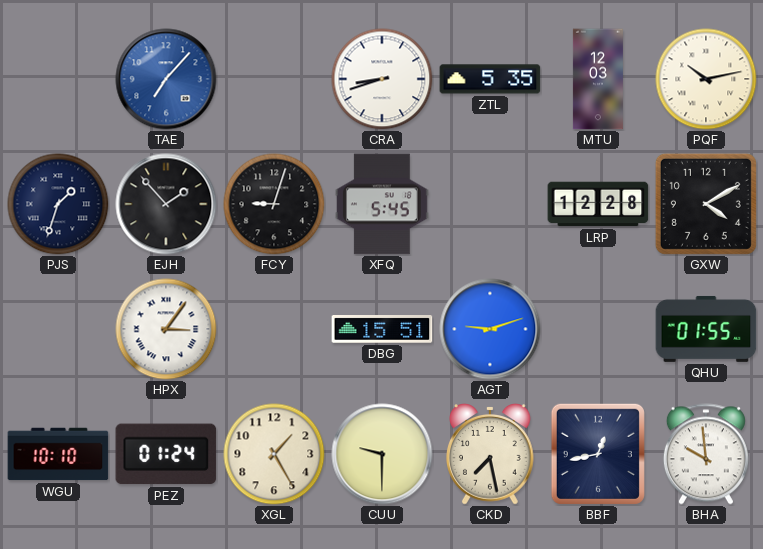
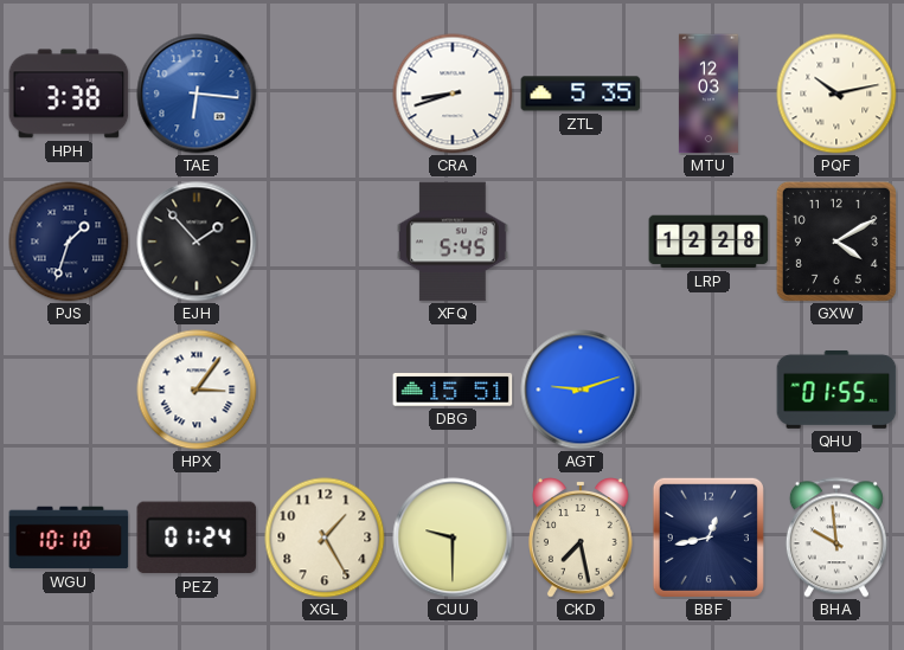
HPH: none -> 3:38
TAE: 7:07 -> 6:16
FCY: 9:03 -> none
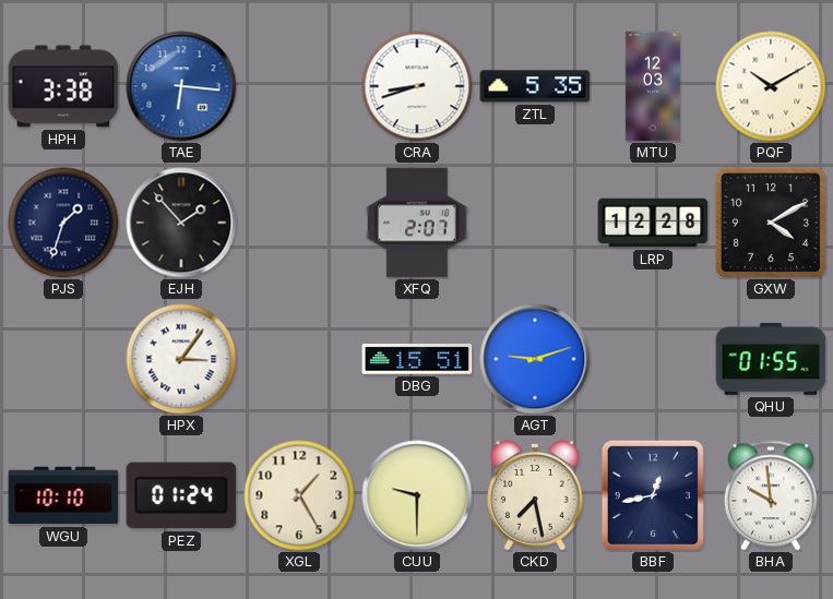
PQF: 10:13 -> 10:10
XFQ: 5:45 -> 2:07
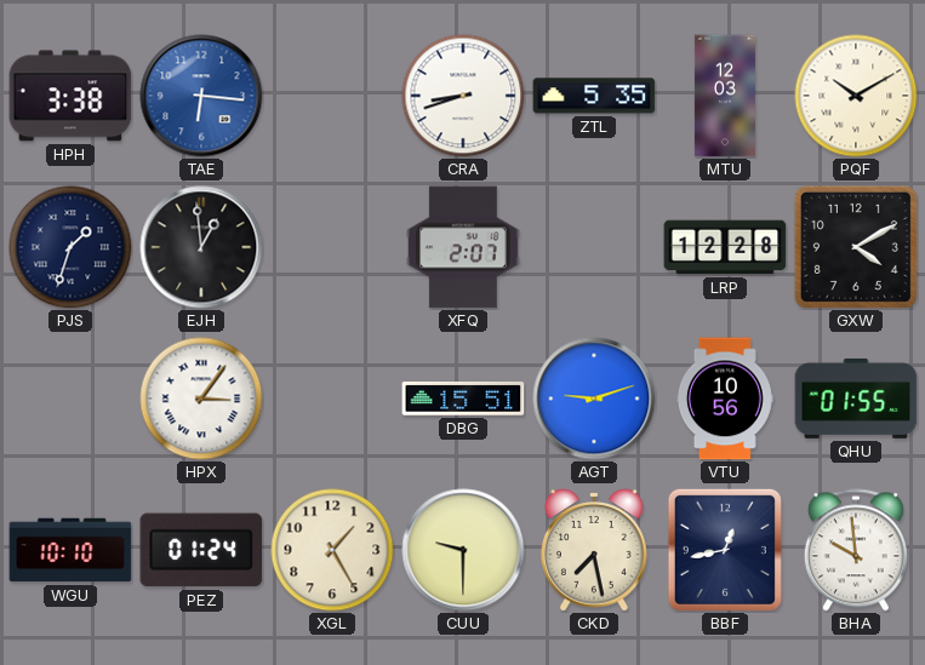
EJH: 1:53 -> 12:59
VTU: none -> 10:56
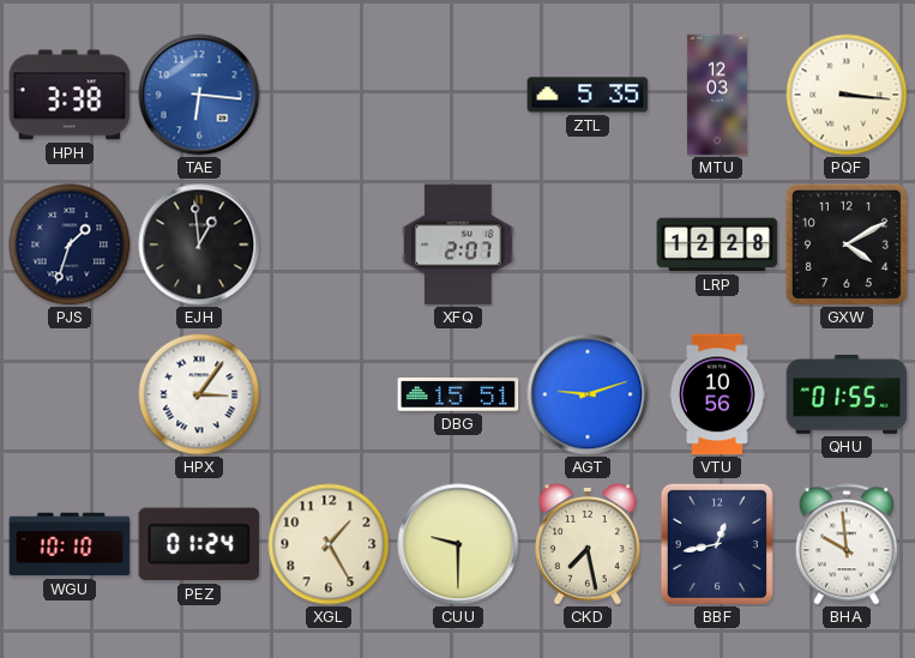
CRA: 8:42 -> none
PQF: 10:10 -> 3:16
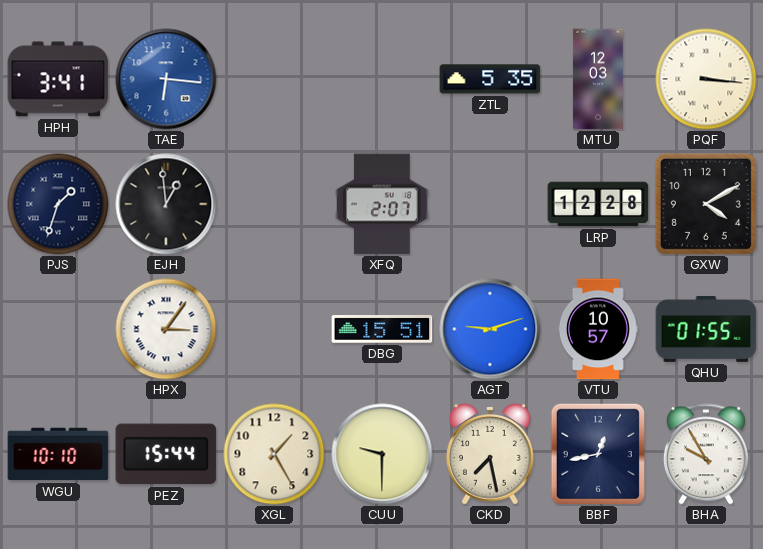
HPH: 3:38 -> 3:41
VTU: 10:56 -> 10:57
PEZ: 01:24 -> 15:44
BHA: 9:59 -> 9:55
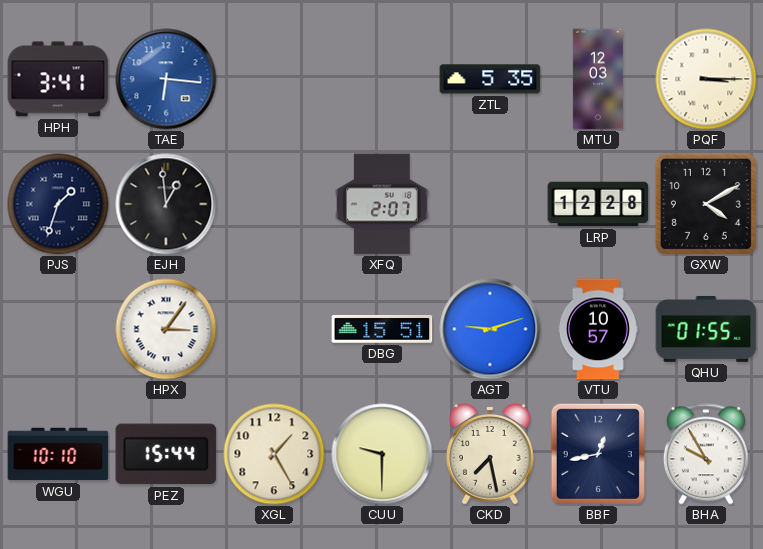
PQF: 3:16 -> 3:15
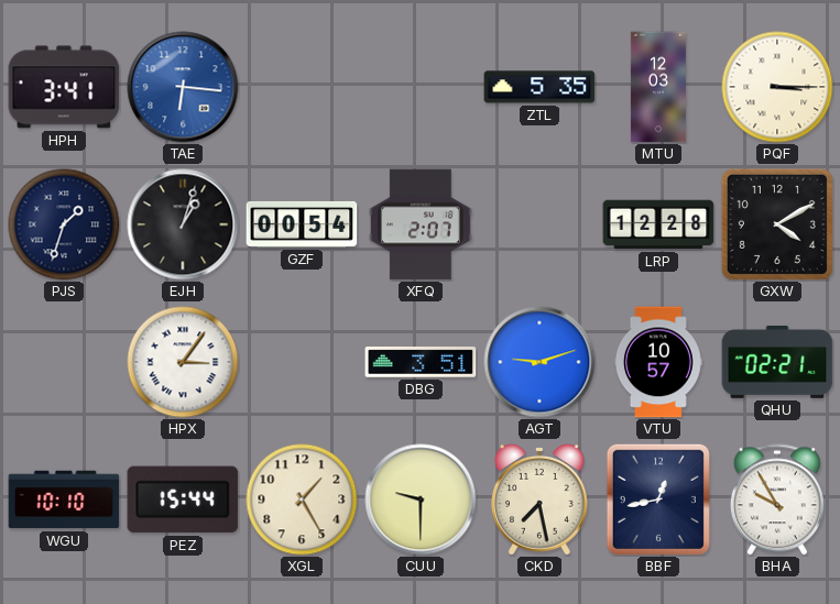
EJH: 12:59 -> 1:03
GZF: none -> 00:54
DBG: 15:51 -> 3:51
QHU: 01:55 -> 02:21
